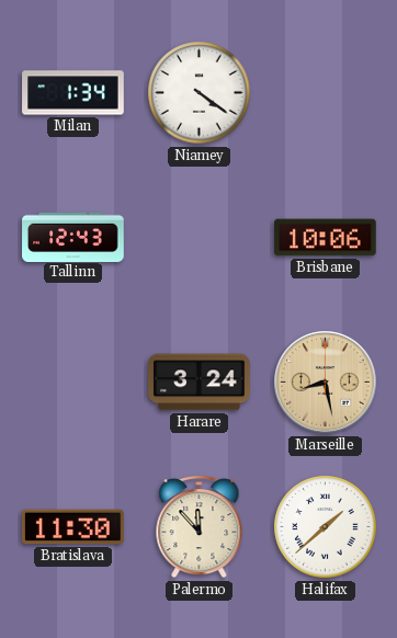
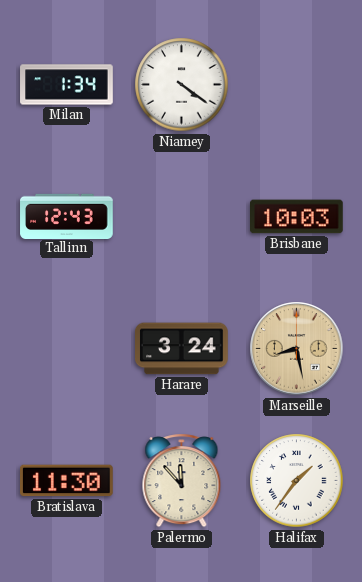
Brisbane: 10:06 -> 10:03
Halifax: 1:38 -> 1:36
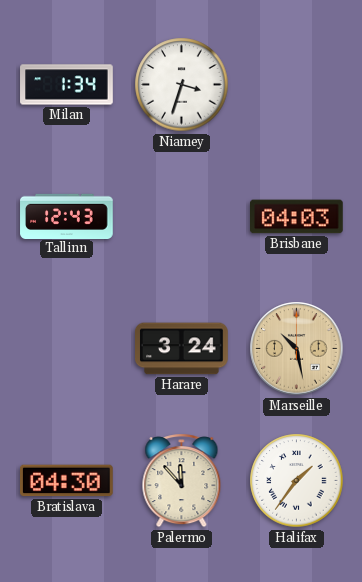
Niamey: 4:21 -> 3:33
Brisbane: 10:03 -> 04:03
Marseille: 8:28 -> 10:28
Bratislava: 11:30 -> 04:30
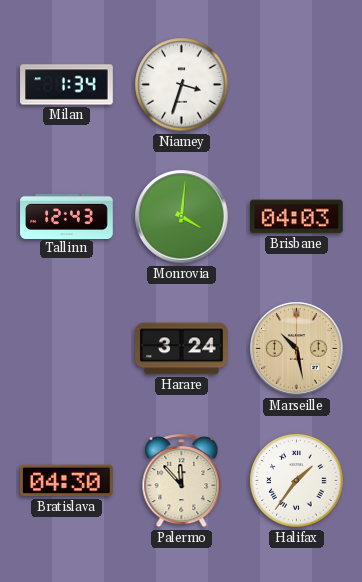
Monrovia: none -> 4:01
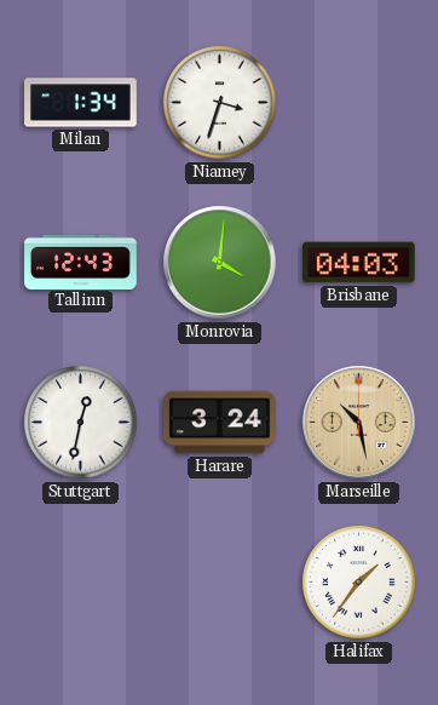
Stuttgart: none -> 12:32
Bratislava: 04:30 -> none
Palermo: 11:53 -> none
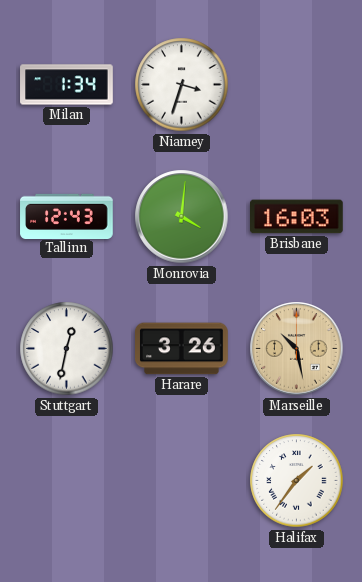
Brisbane: 04:03 -> 16:03
Harare: 3:24 -> 3:26
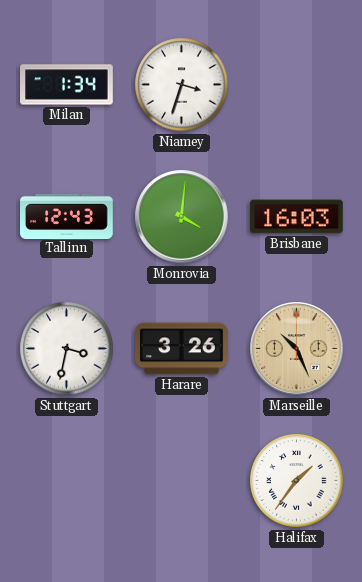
Stuttgart: 12:32 -> 3:32
Marseille: 10:28 -> 10:26
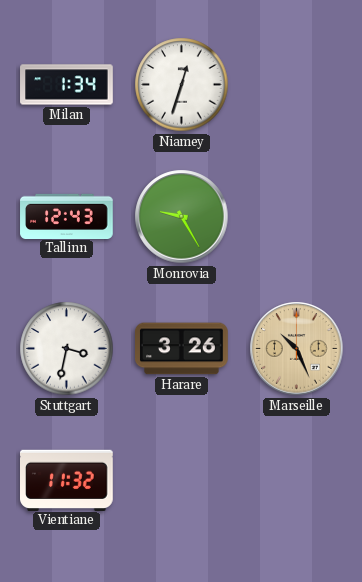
Niamey: 3:33 -> 12:33
Monrovia: 4:01 -> 9:25
Brisbane: 16:03 -> none
Vientiane: none -> 11:32
Halifax: 1:36 -> none
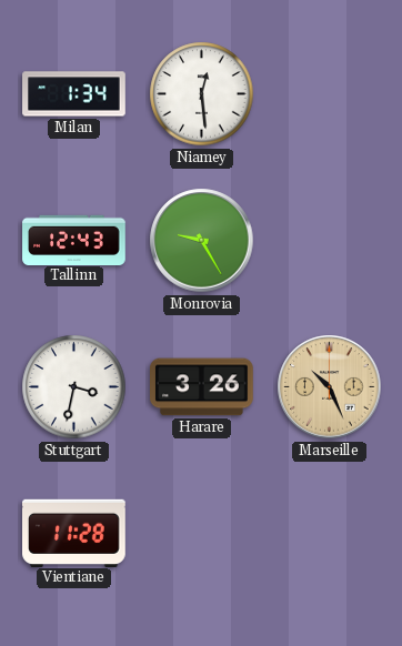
Niamey: 12:33 -> 12:29
Vientiane: 11:32 -> 11:28
